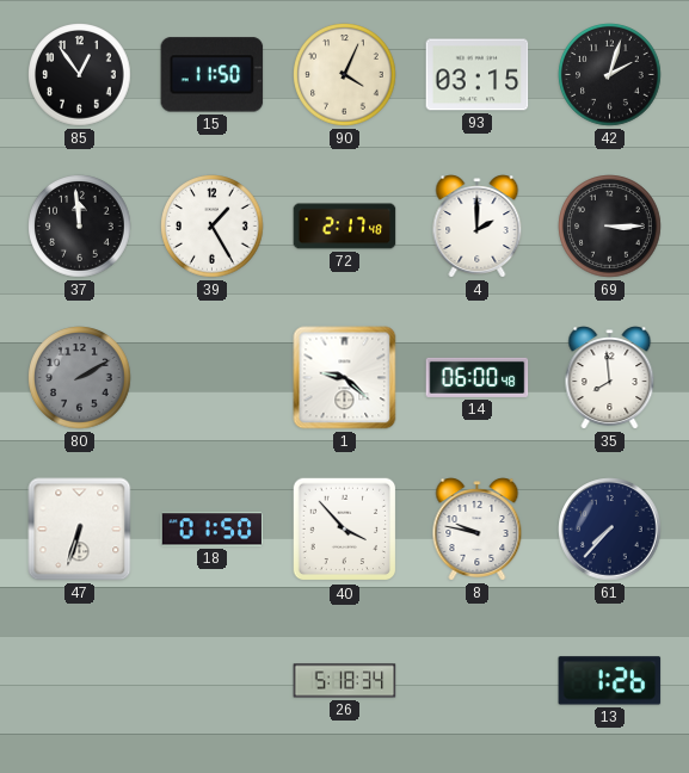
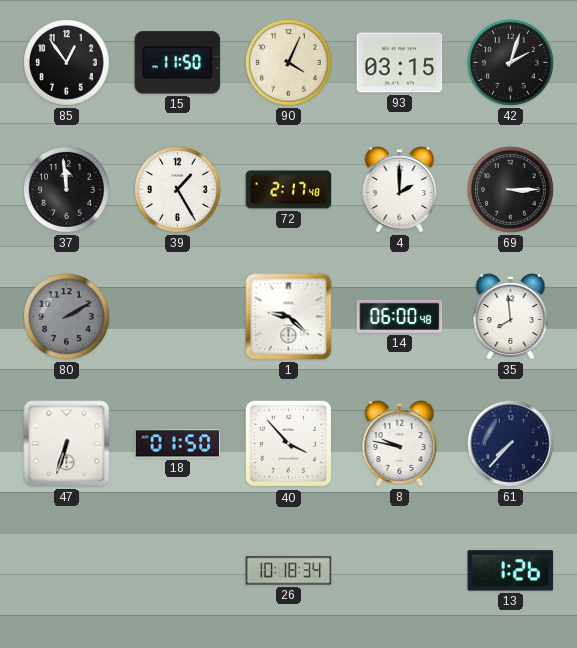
26: 5:18 -> 10:18
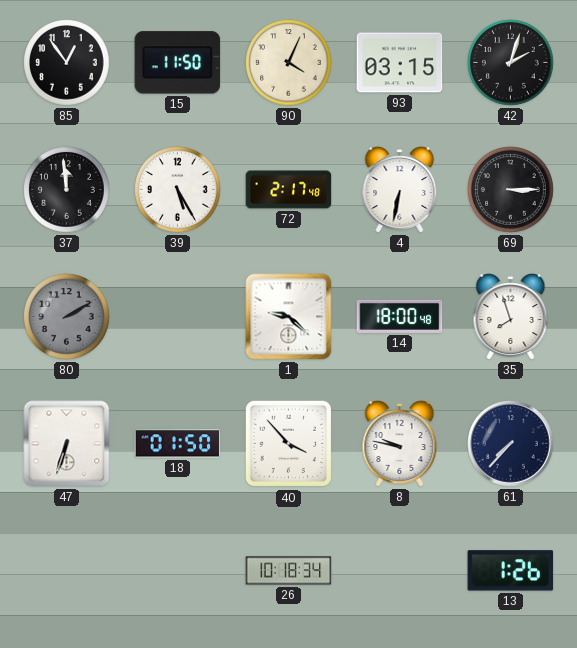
39: 1:25 -> 5:25
4: 2:00 -> 6:32
14: 06:00 -> 18:00
35: 7:59 -> 7:57
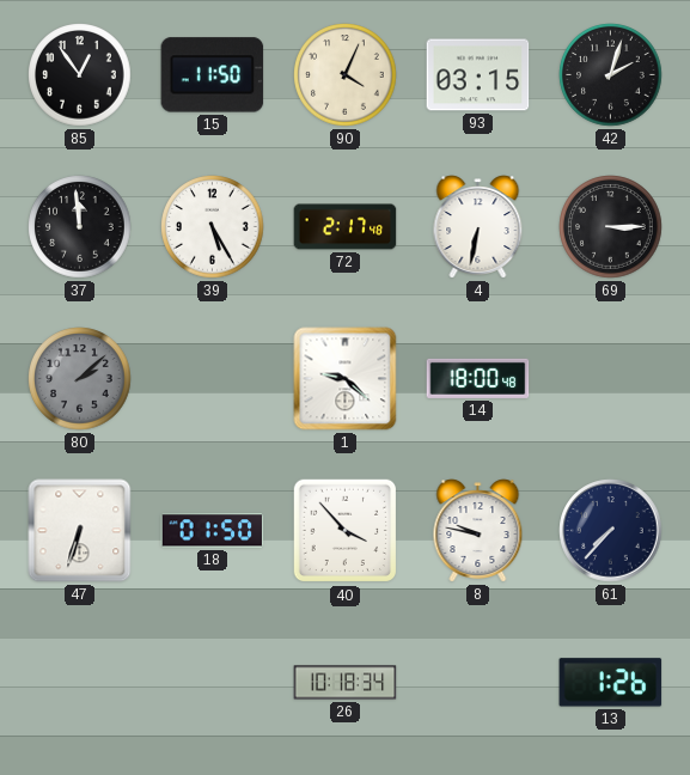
80: 2:10 -> 2:08
35: 7:57 -> none
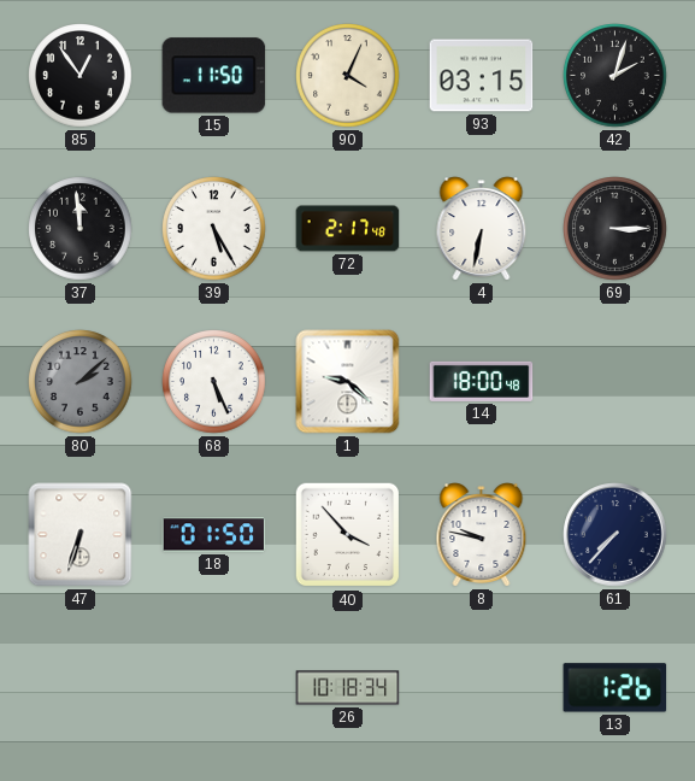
68: none -> 5:26
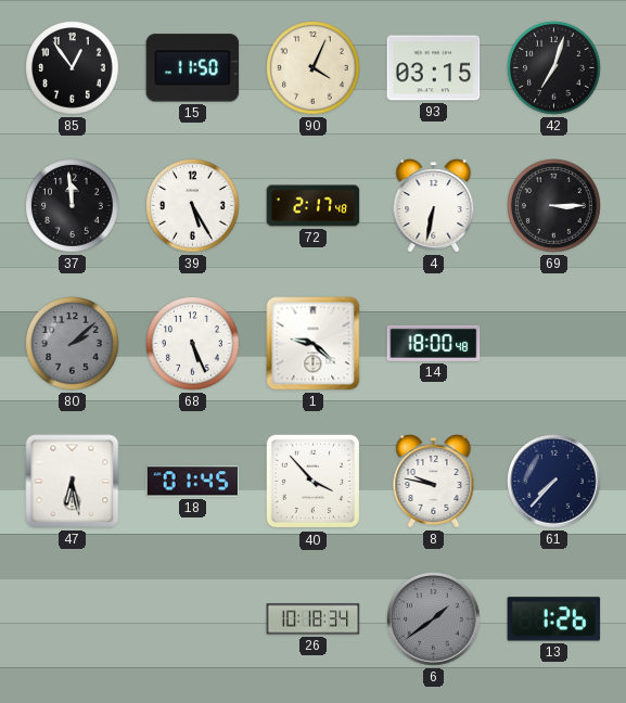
42: 2:03 -> 7:03
47: 6:33 -> 6:28
18: 01:50 -> 01:45
6: none -> 1:39
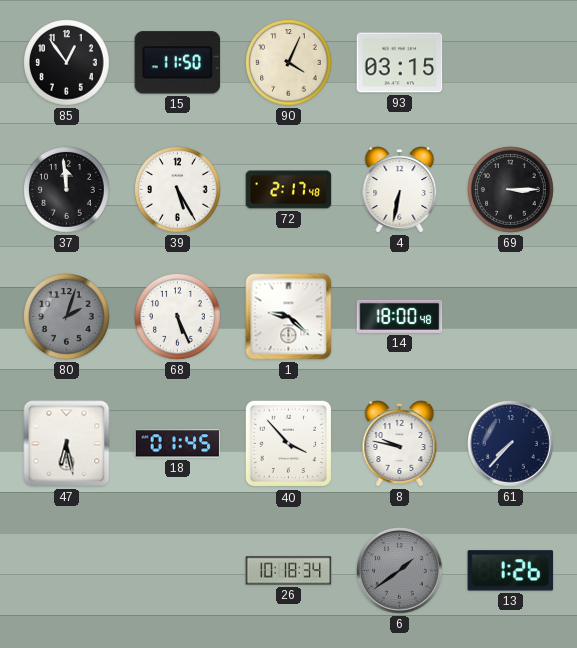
42: 7:03 -> none
80: 2:08 -> 2:03
